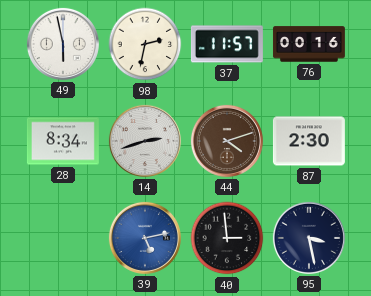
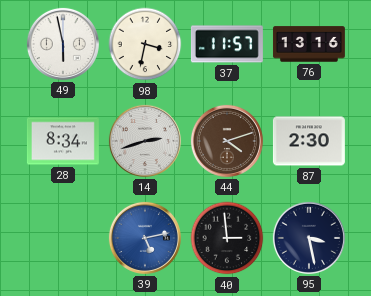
98: 2:32 -> 3:32
76: 00:16 -> 13:16
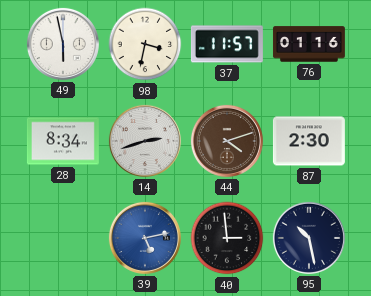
76: 13:16 -> 01:16
95: 3:28 -> 10:28
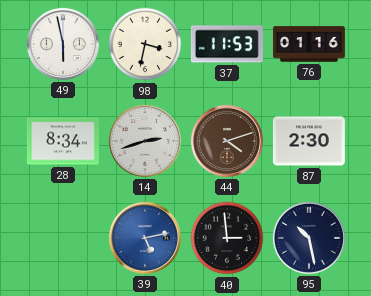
37: 11:57 -> 11:53
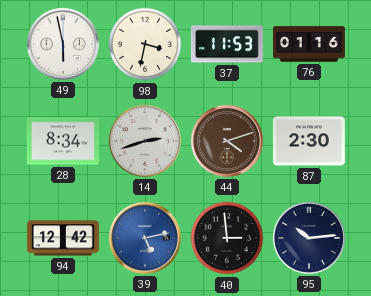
94: none -> 12:42
95: 10:28 -> 10:14
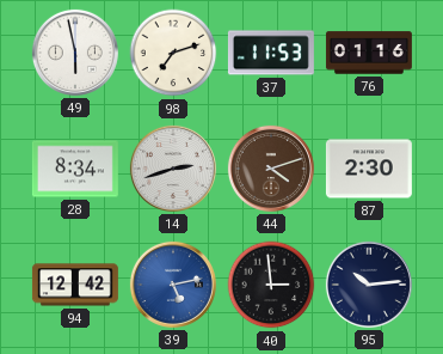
98: 3:32 -> 7:12
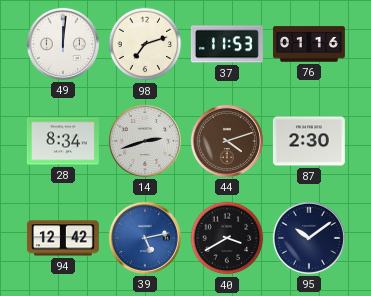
49: 5:58 -> 12:01
40: 2:59 -> 3:40
95: 10:14 -> 10:09
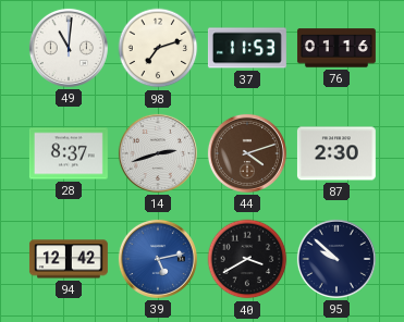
49: 12:01 -> 11:01
28: 8:34 -> 8:37
95: 10:09 -> 9:52
